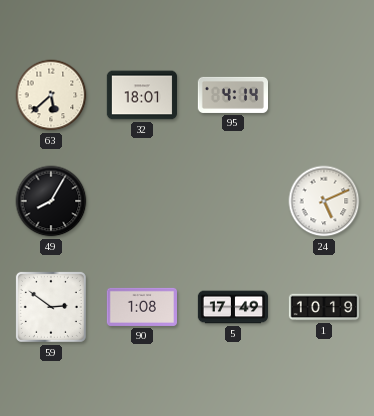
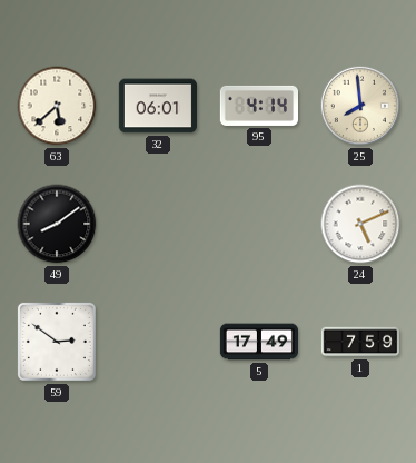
32: 18:01 -> 06:01
25: none -> 7:59
49: 8:05 -> 8:09
90: 1:08 -> none
1: 10:19 -> 7:59
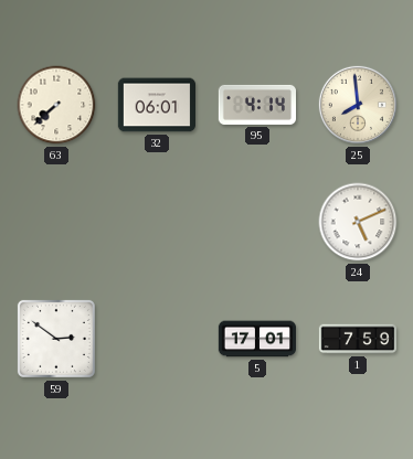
63: 5:38 -> 7:38
49: 8:09 -> none
5: 17:49 -> 17:01
